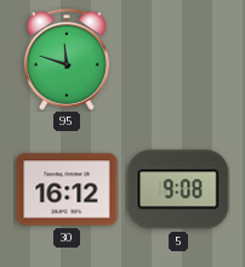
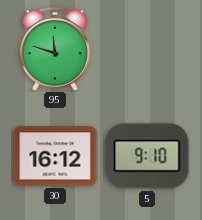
5: 9:08 -> 9:10
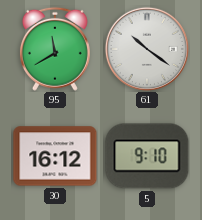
95: 11:48 -> 11:40
61: none -> 10:21
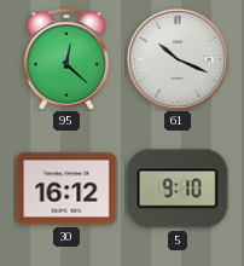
95: 11:40 -> 12:22
61: 10:21 -> 10:19
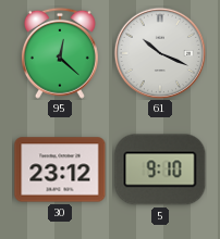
30: 16:12 -> 23:12
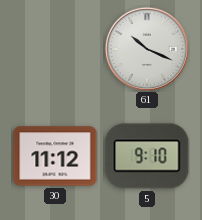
95: 12:22 -> none
30: 23:12 -> 11:12
